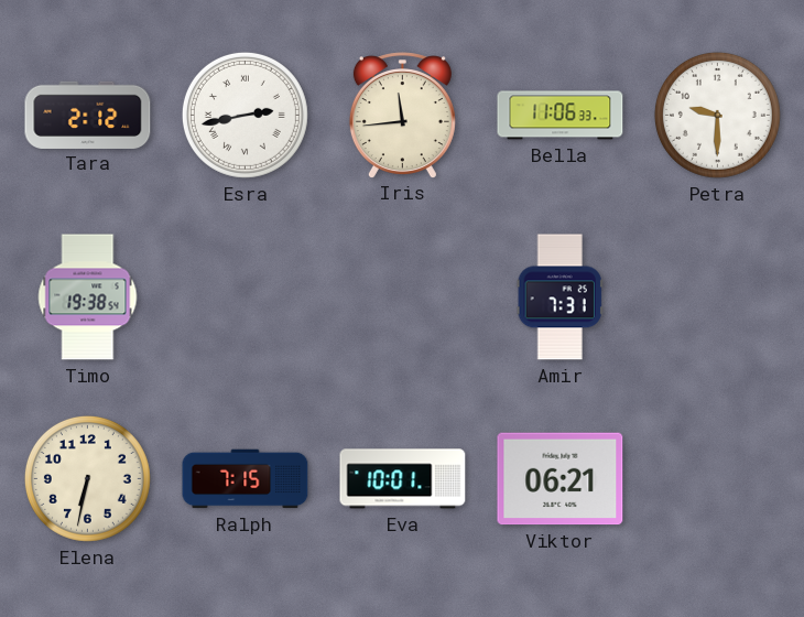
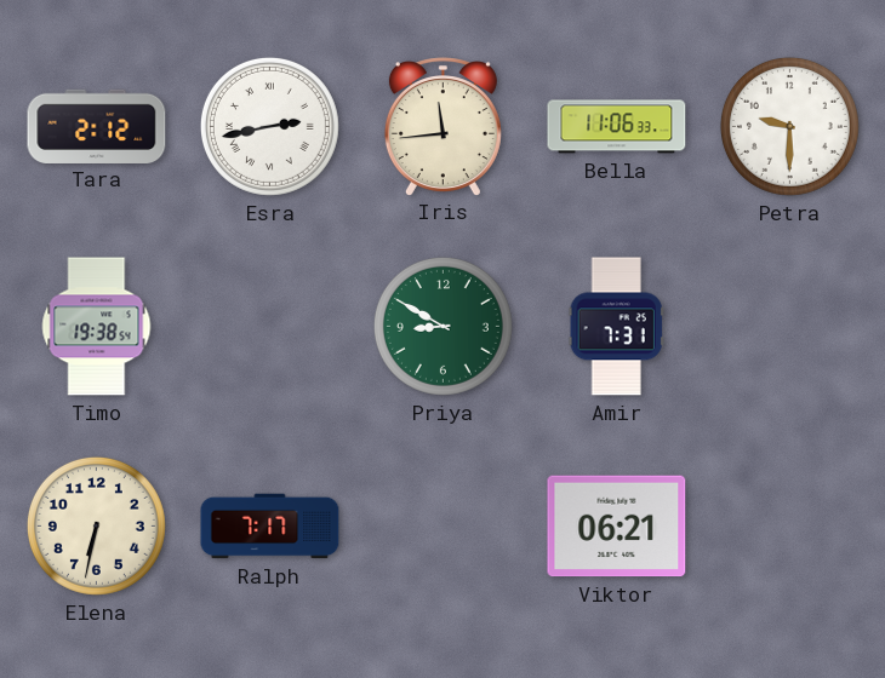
Priya: none -> 8:50
Ralph: 7:15 -> 7:17
Eva: 10:01 -> none
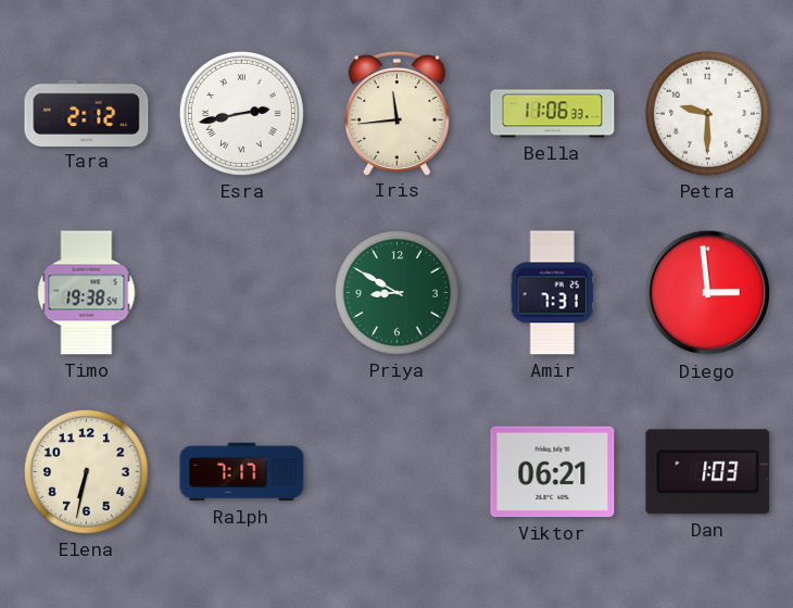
Diego: none -> 2:59
Dan: none -> 1:03
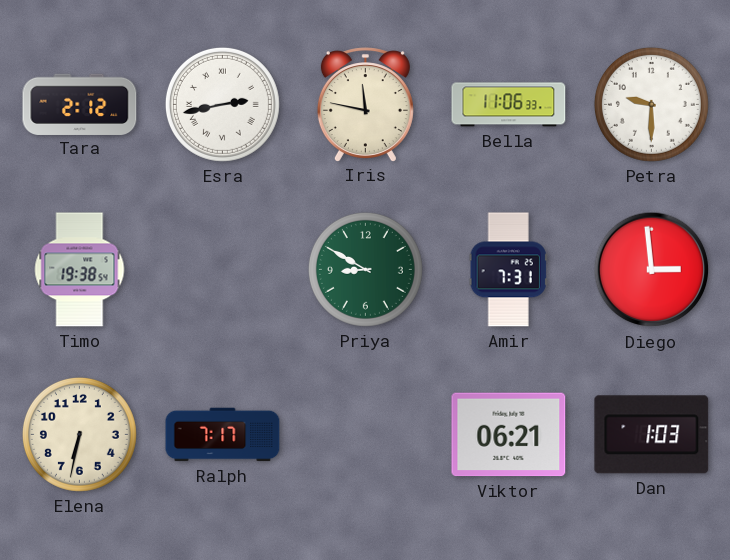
Iris: 11:44 -> 11:47
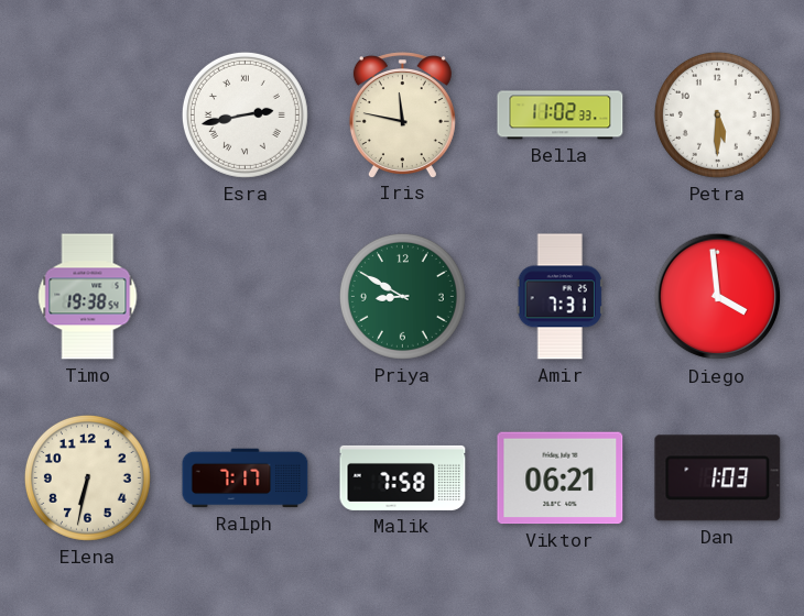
Tara: 2:12 -> none
Bella: 11:06 -> 11:02
Petra: 9:30 -> 5:30
Diego: 2:59 -> 3:59
Malik: none -> 7:58
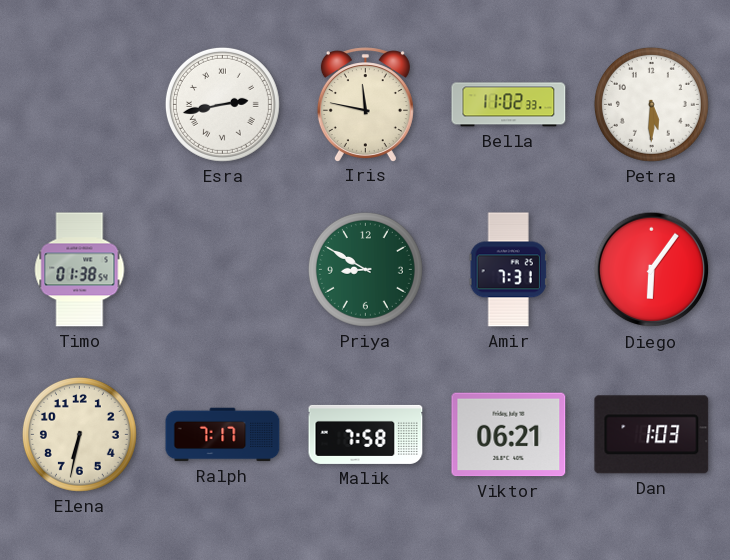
Timo: 19:38 -> 01:38
Diego: 3:59 -> 6:06
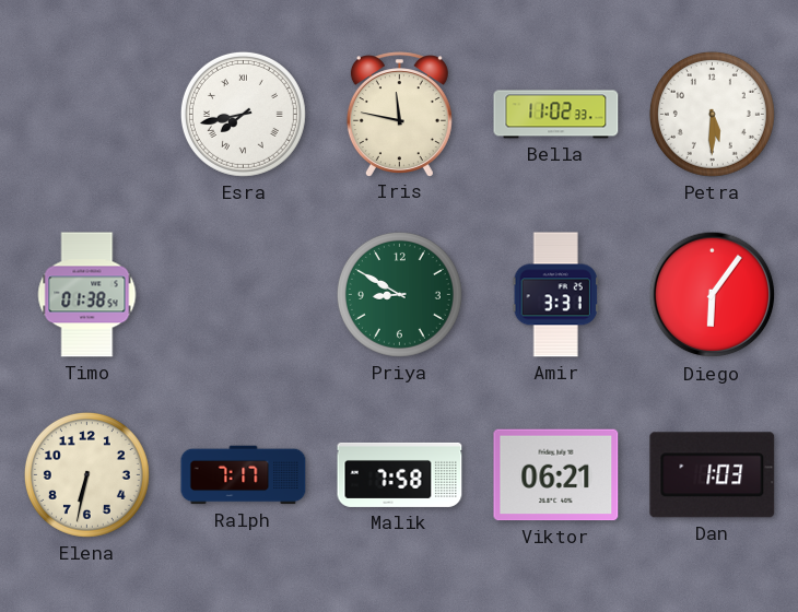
Esra: 2:43 -> 7:43
Amir: 7:31 -> 3:31
